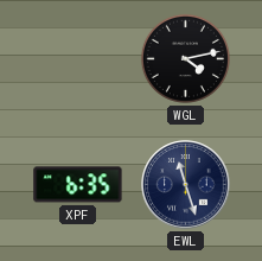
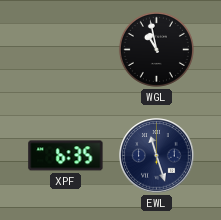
WGL: 4:13 -> 10:58
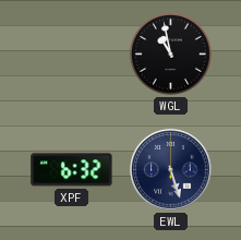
XPF: 6:35 -> 6:32
EWL: 11:27 -> 5:27
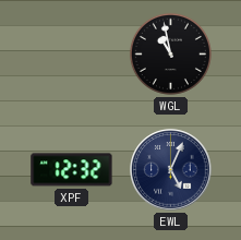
XPF: 6:32 -> 12:32
EWL: 5:27 -> 5:04
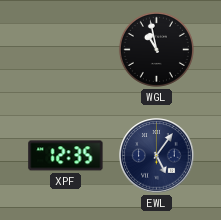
XPF: 12:32 -> 12:35
EWL: 5:04 -> 5:06
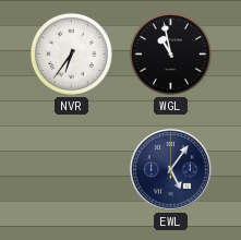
NVR: none -> 6:36
XPF: 12:35 -> none
